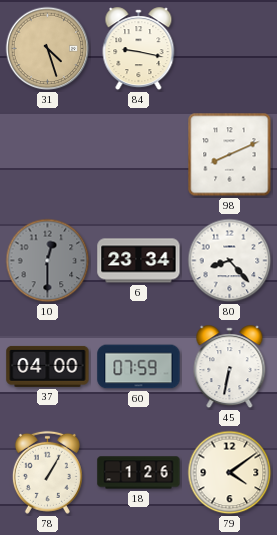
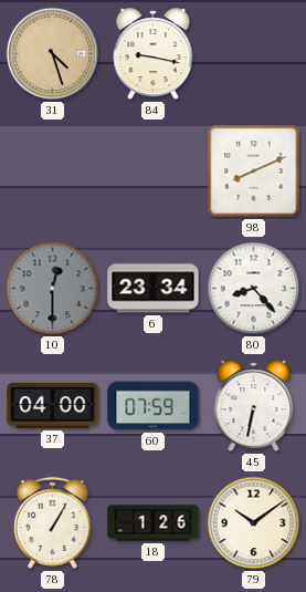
79: 4:09 -> 10:09
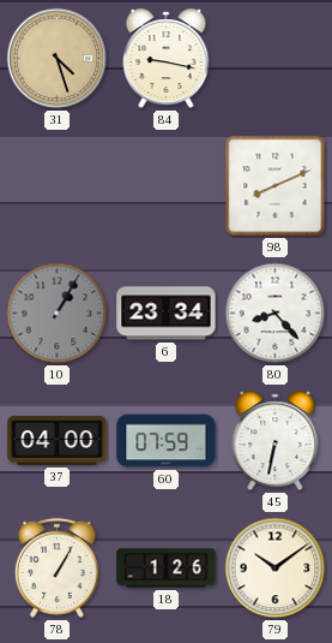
10: 12:30 -> 1:05
